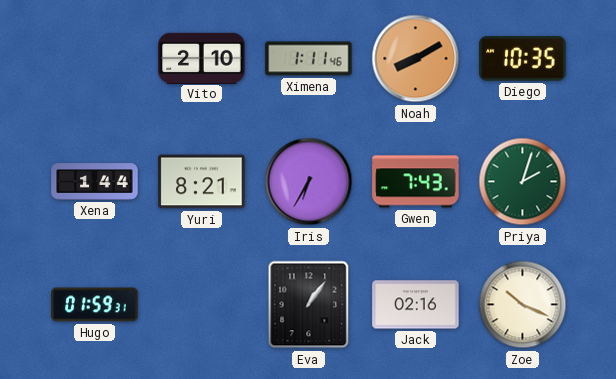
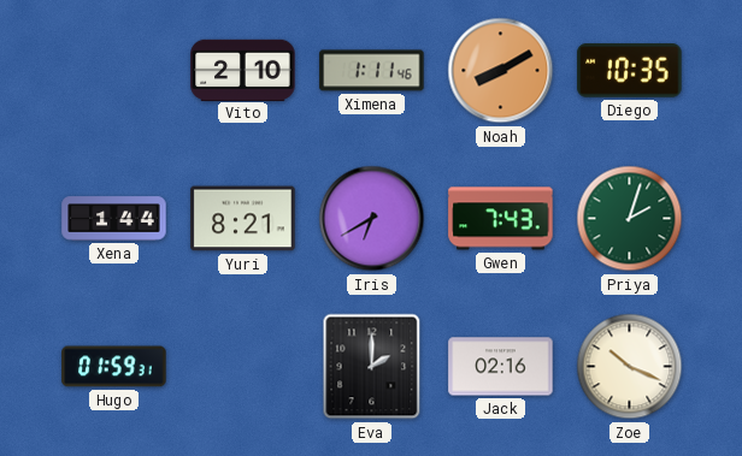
Iris: 6:35 -> 6:40
Eva: 1:06 -> 2:00
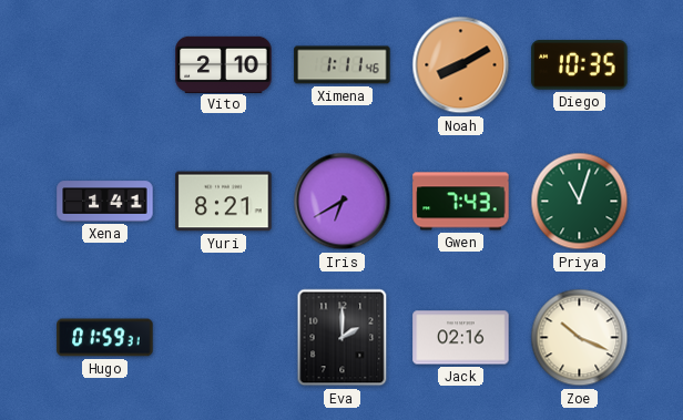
Xena: 1:44 -> 1:41
Priya: 2:03 -> 11:03
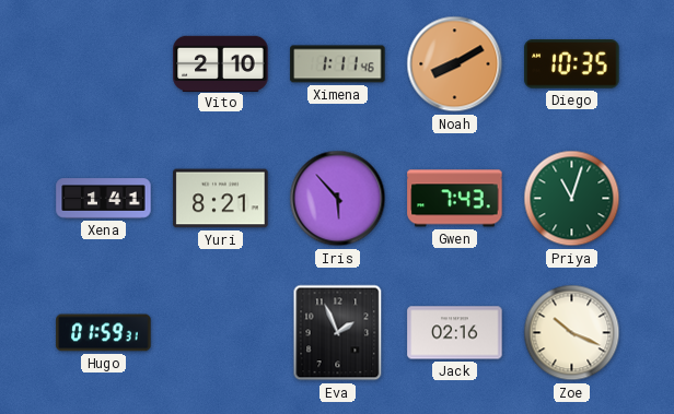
Iris: 6:40 -> 5:53
Eva: 2:00 -> 1:56
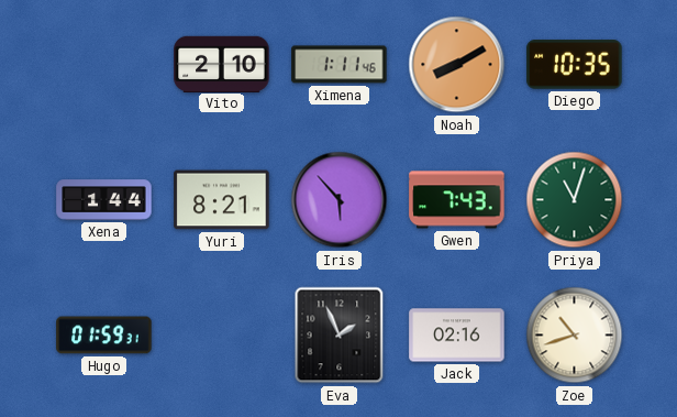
Xena: 1:41 -> 1:44
Zoe: 10:19 -> 10:42
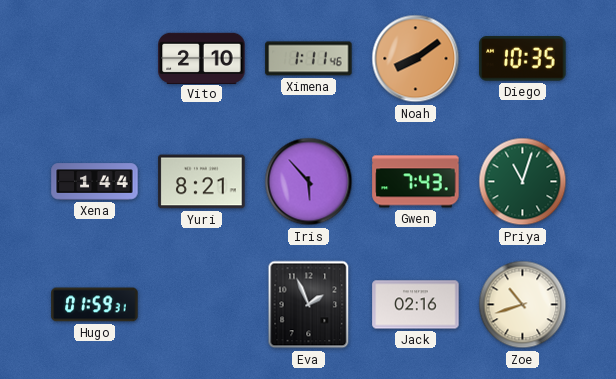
Noah: 8:10 -> 8:09
